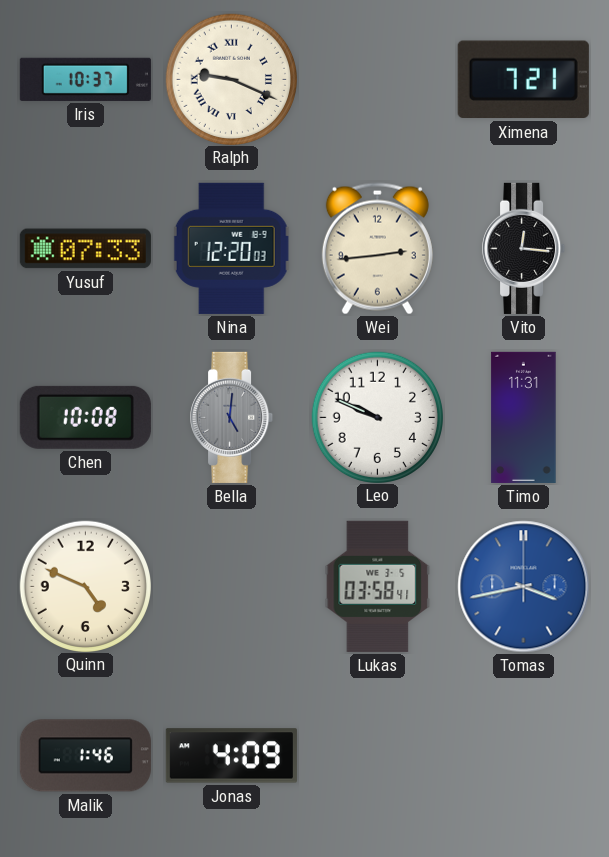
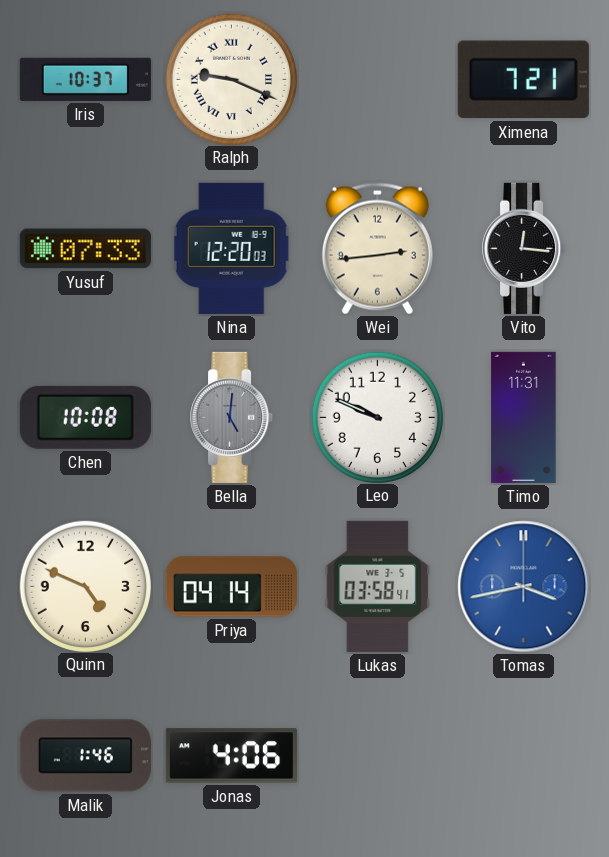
Priya: none -> 04:14
Jonas: 4:09 -> 4:06
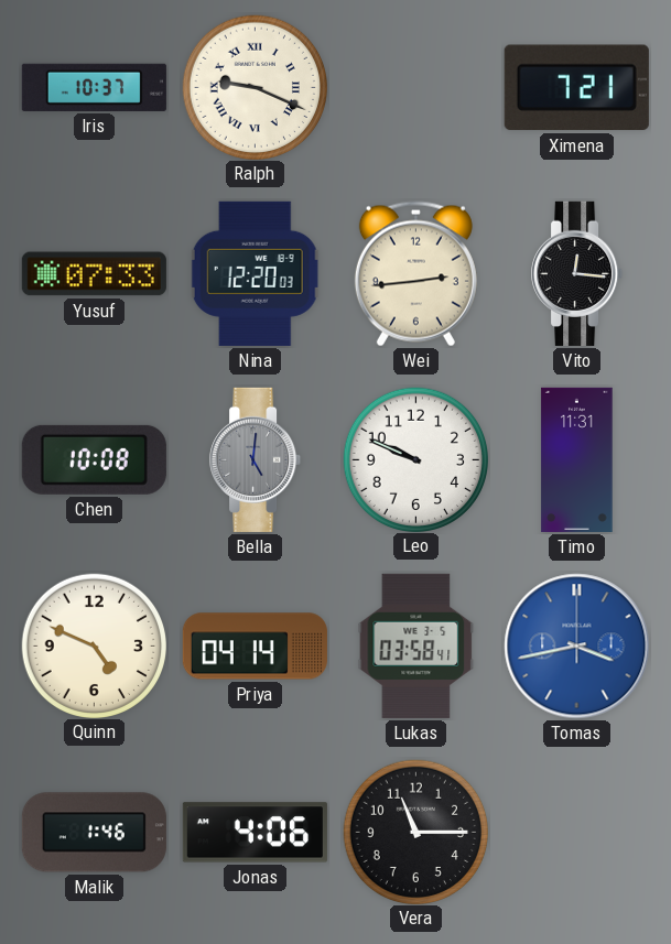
Vera: none -> 11:15
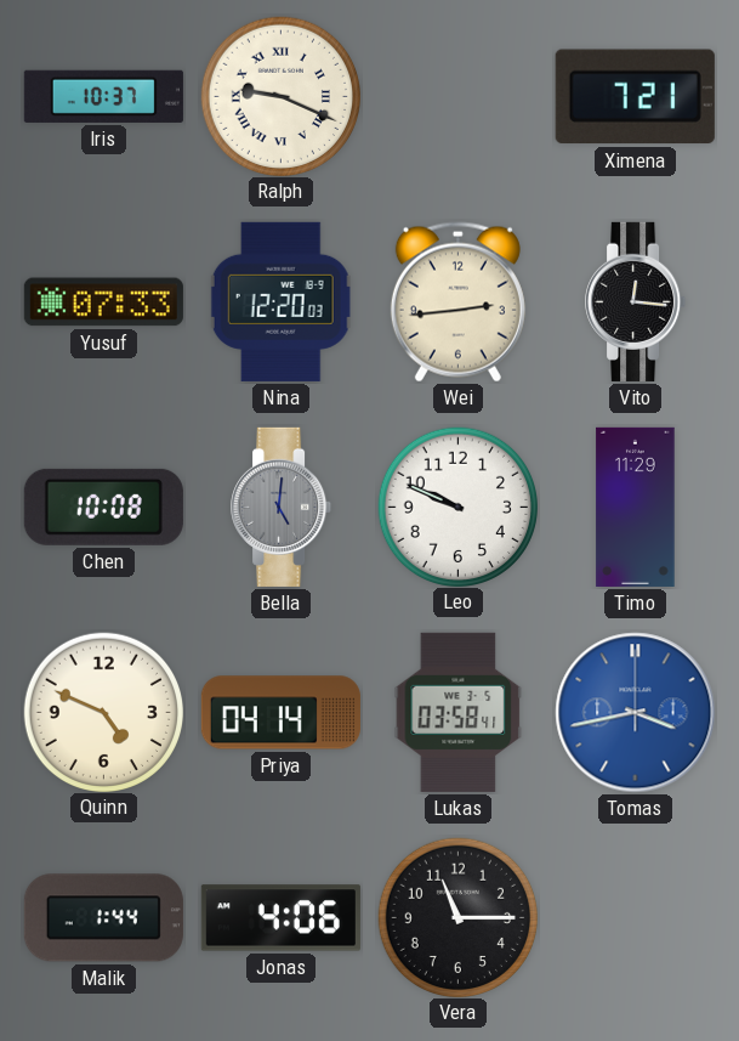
Timo: 11:31 -> 11:29
Malik: 1:46 -> 1:44
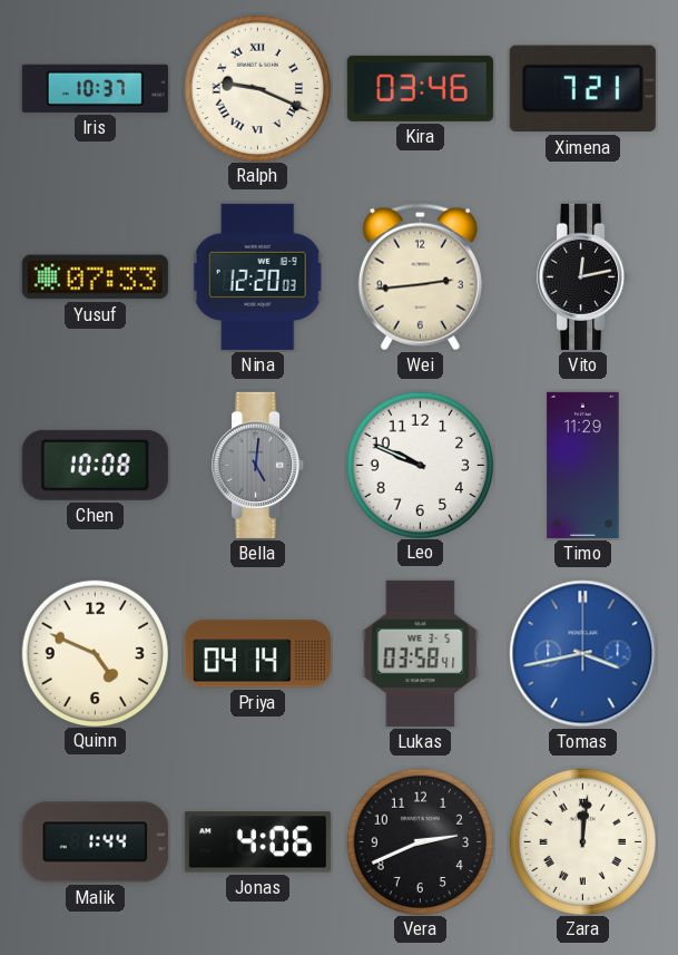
Kira: none -> 03:46
Vito: 12:16 -> 12:13
Vera: 11:15 -> 2:41
Zara: none -> 12:01
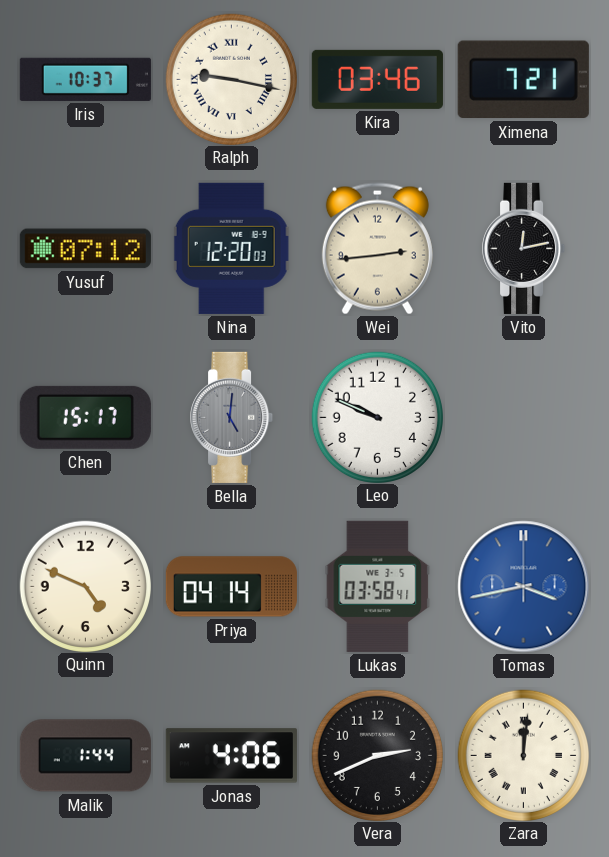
Ralph: 9:19 -> 9:17
Yusuf: 07:33 -> 07:12
Chen: 10:08 -> 15:17
Timo: 11:29 -> none
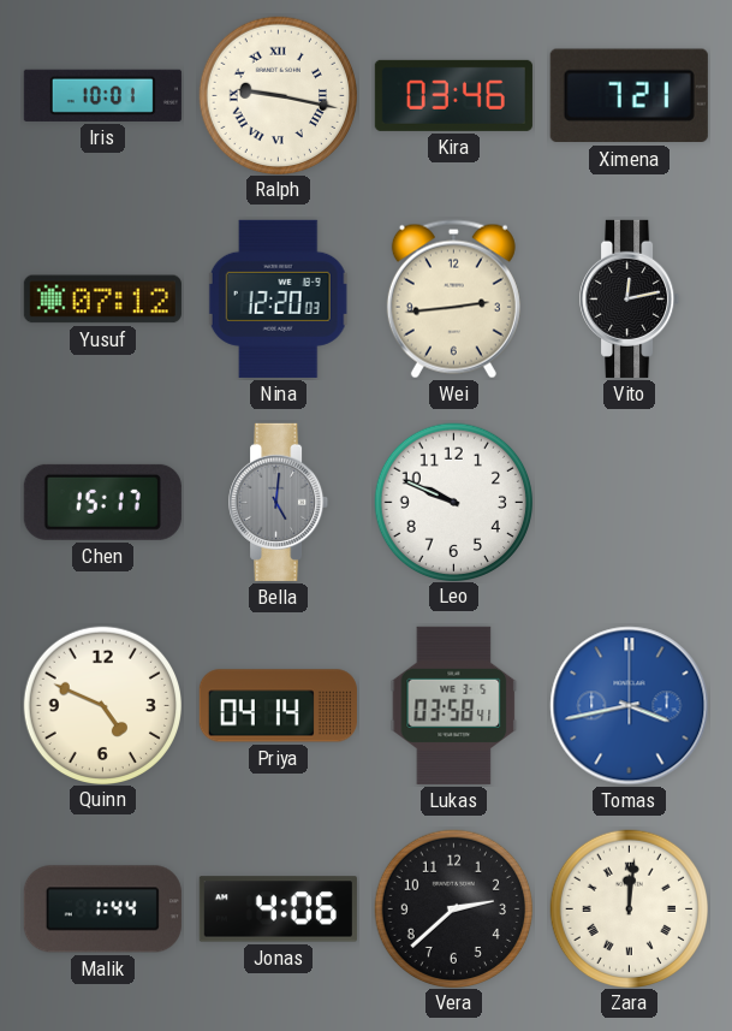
Iris: 10:37 -> 10:01
Vera: 2:41 -> 2:38
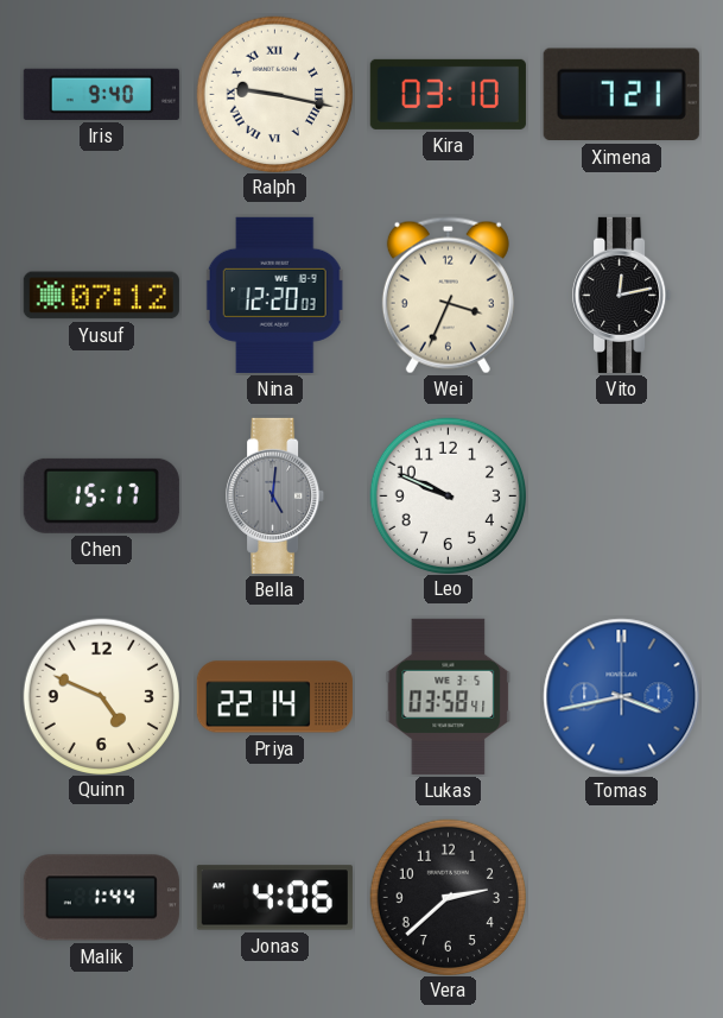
Iris: 10:01 -> 9:40
Kira: 03:46 -> 03:10
Wei: 2:44 -> 3:34
Priya: 04:14 -> 22:14
Zara: 12:01 -> none
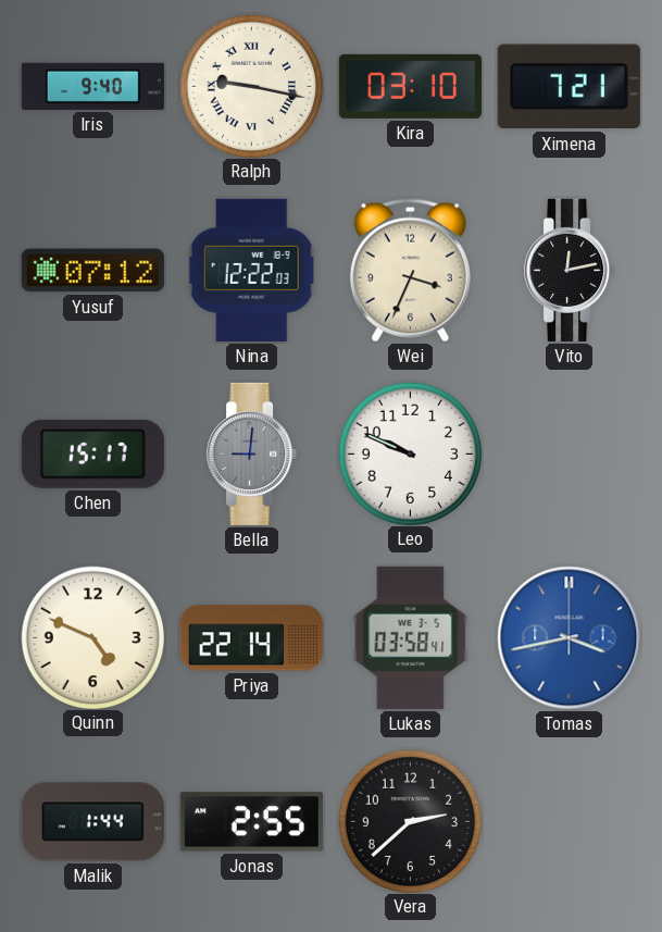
Nina: 12:20 -> 12:22
Bella: 5:01 -> 9:01
Jonas: 4:06 -> 2:55
